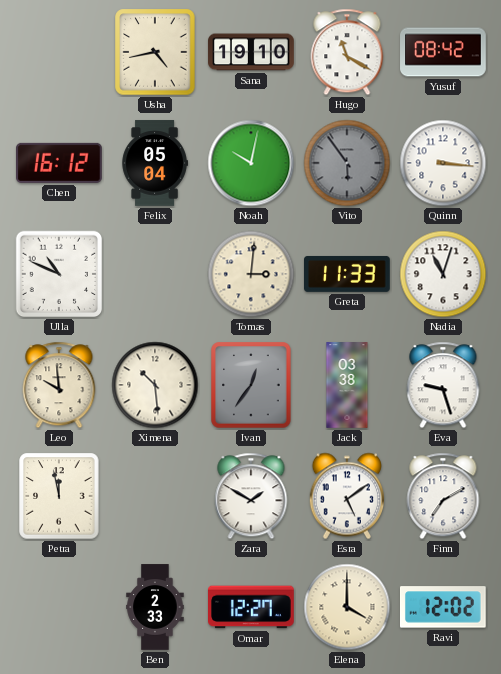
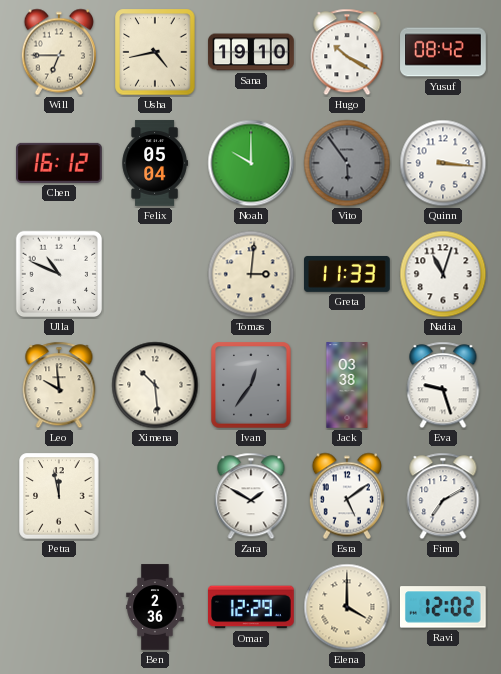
Will: none -> 6:45
Hugo: 11:20 -> 10:20
Noah: 10:02 -> 10:00
Ben: 2:33 -> 2:36
Omar: 12:27 -> 12:29
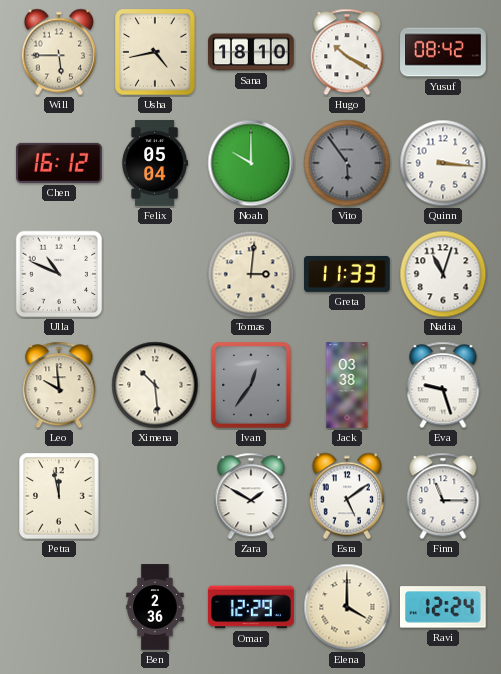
Will: 6:45 -> 5:45
Sana: 19:10 -> 18:10
Finn: 7:10 -> 11:15
Ravi: 12:02 -> 12:24
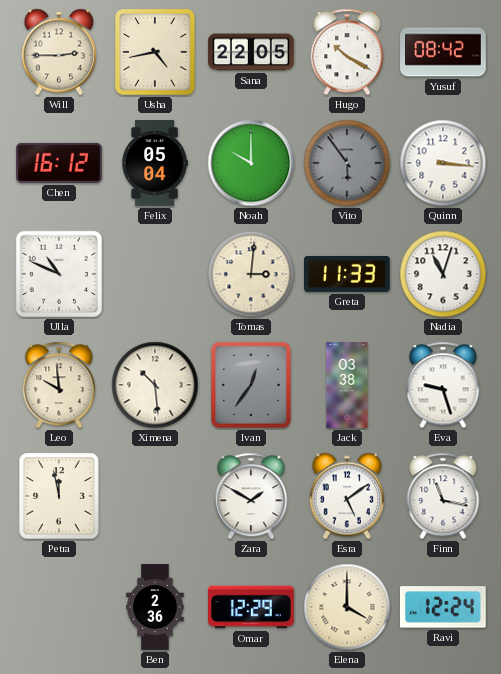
Will: 5:45 -> 2:45
Sana: 18:10 -> 22:05
Finn: 11:15 -> 11:17
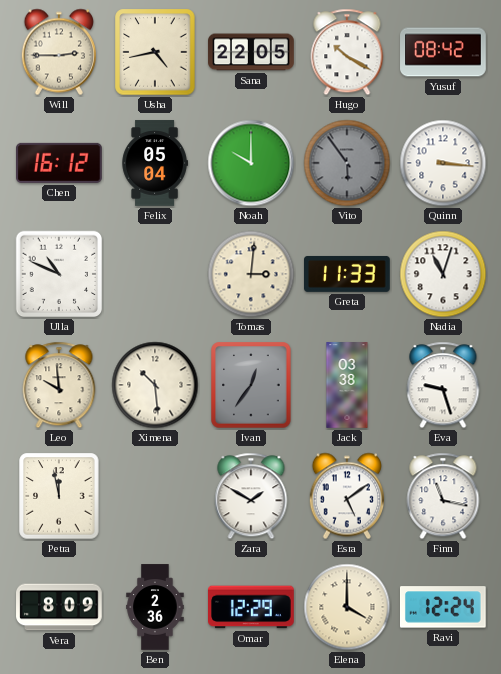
Vera: none -> 8:09
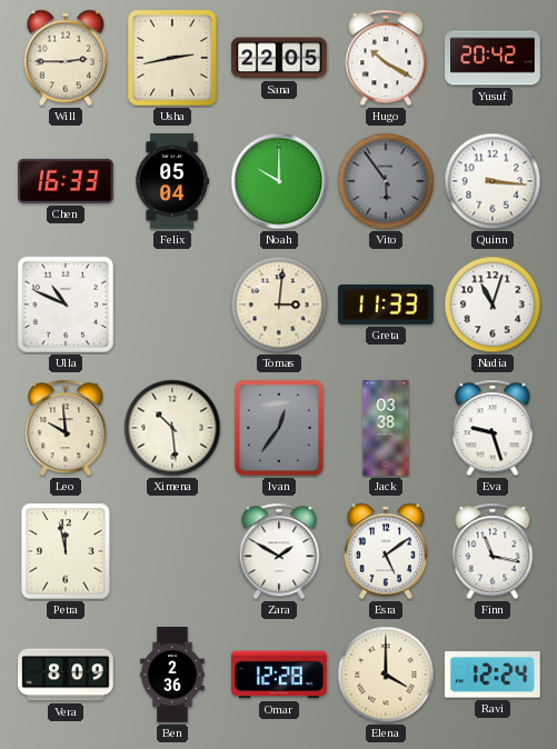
Usha: 4:43 -> 2:43
Yusuf: 08:42 -> 20:42
Chen: 16:12 -> 16:33
Omar: 12:29 -> 12:28
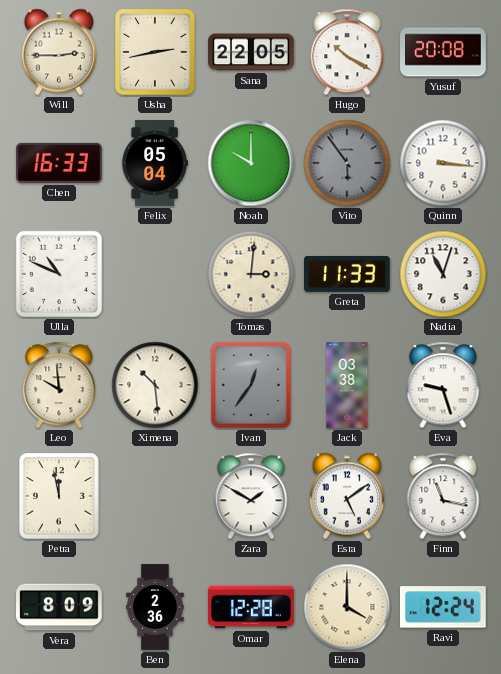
Yusuf: 20:42 -> 20:08
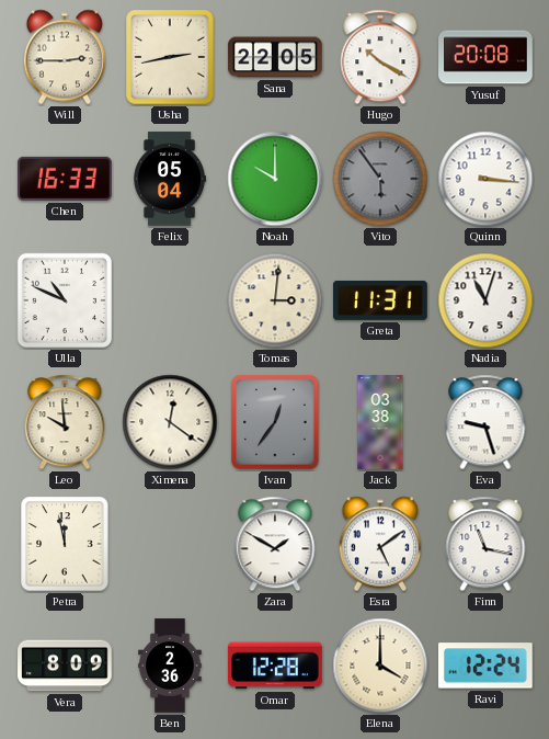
Greta: 11:33 -> 11:31
Ximena: 10:29 -> 12:21
